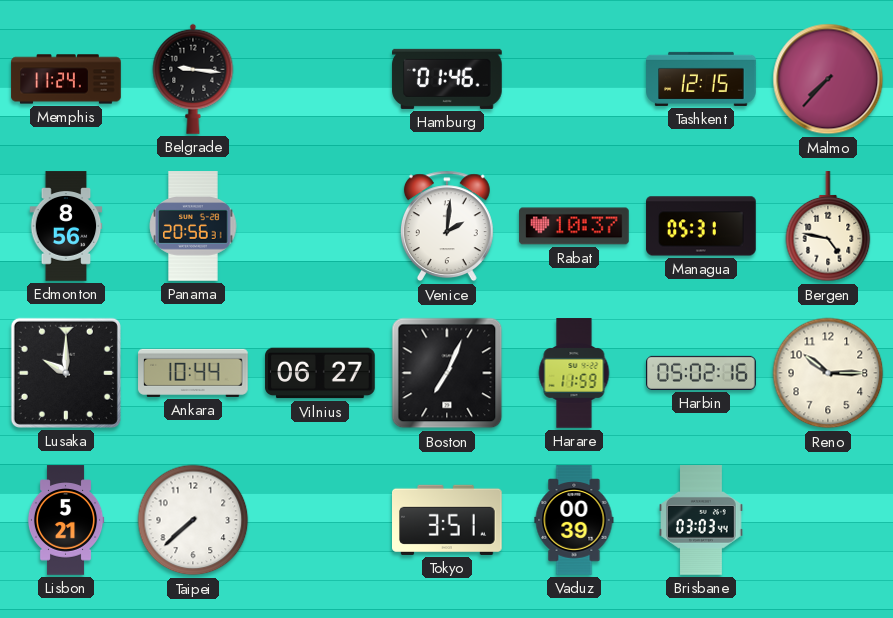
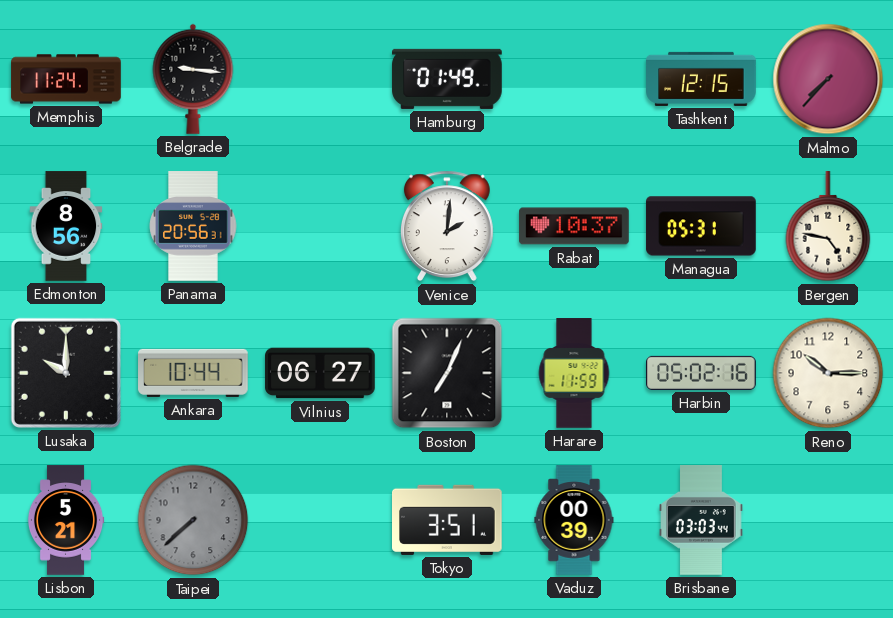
Hamburg: 01:46 -> 01:49
Taipei dial: white -> grey
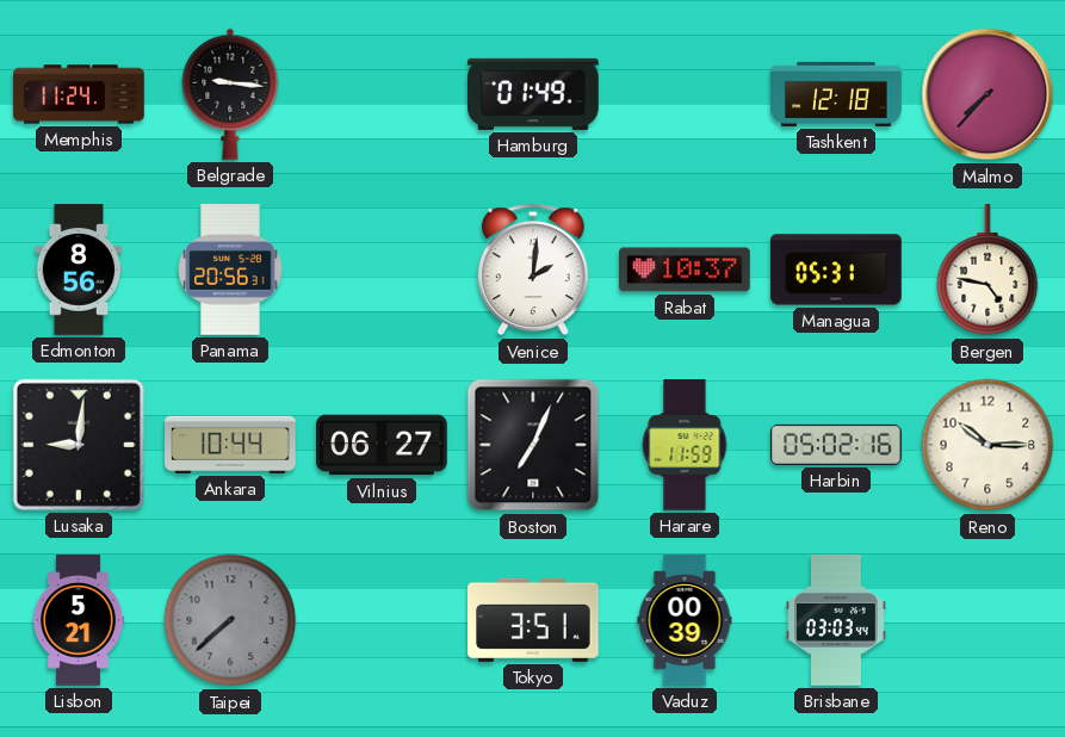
Tashkent: 12:15 -> 12:18
Lusaka: 10:00 -> 9:01
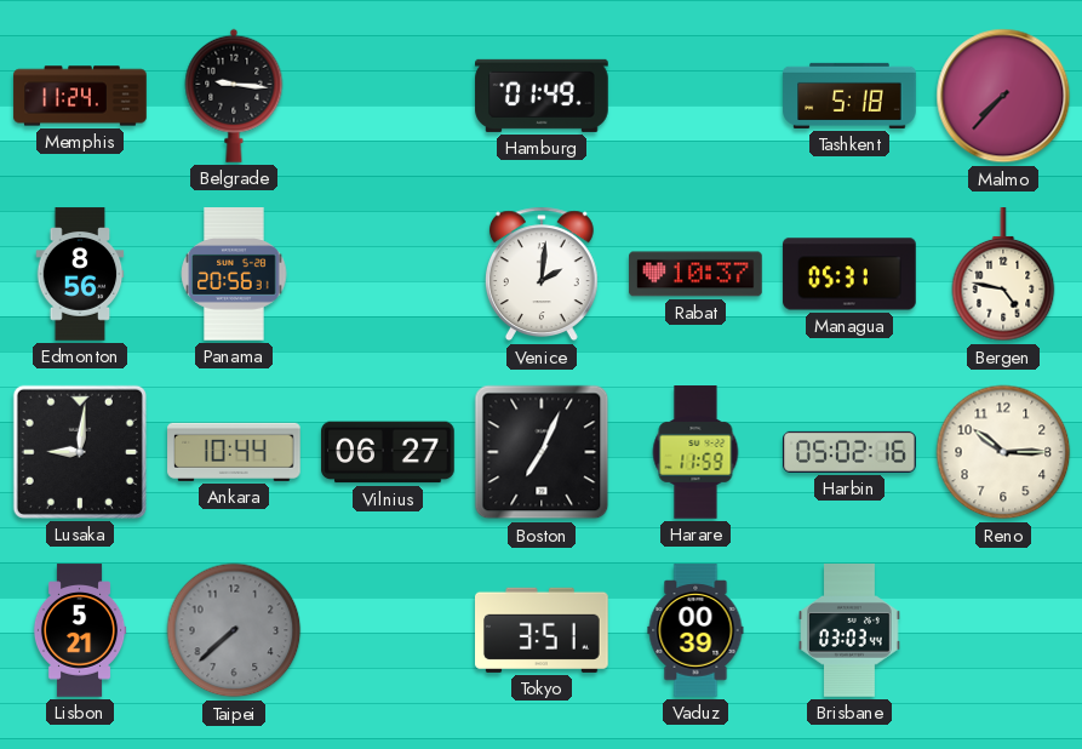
Tashkent: 12:18 -> 5:18
